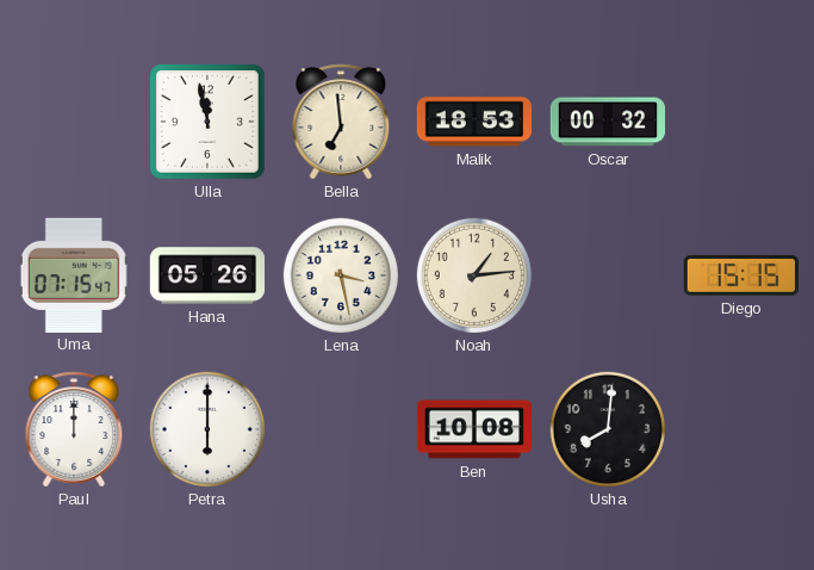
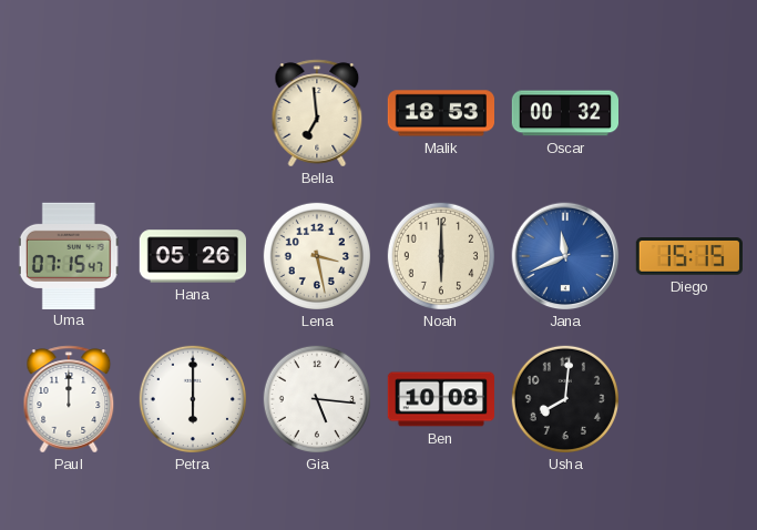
Ulla: 11:58 -> none
Noah: 1:14 -> 6:00
Jana: none -> 11:41
Gia: none -> 5:16
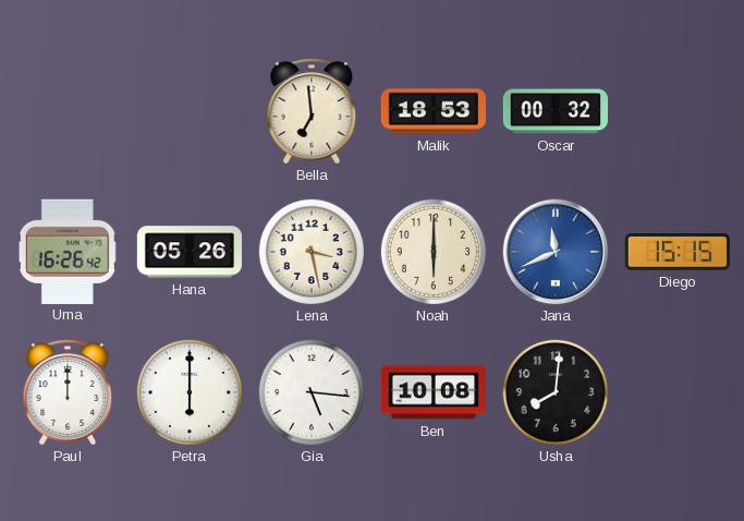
Uma: 07:15 -> 16:26
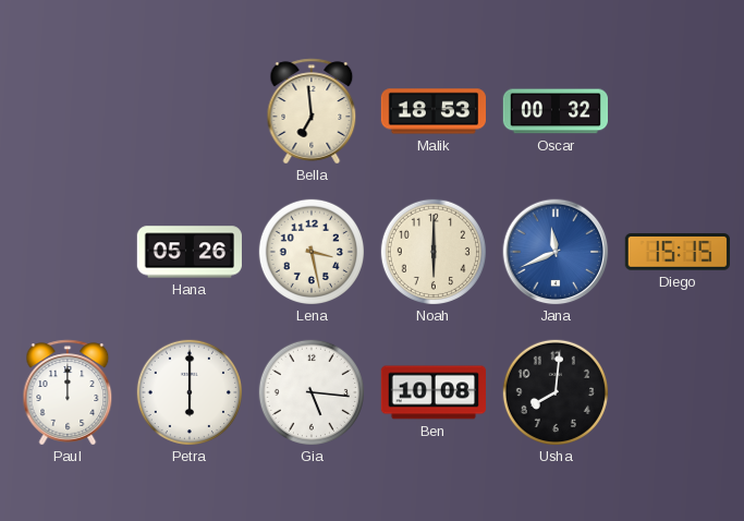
Uma: 16:26 -> none
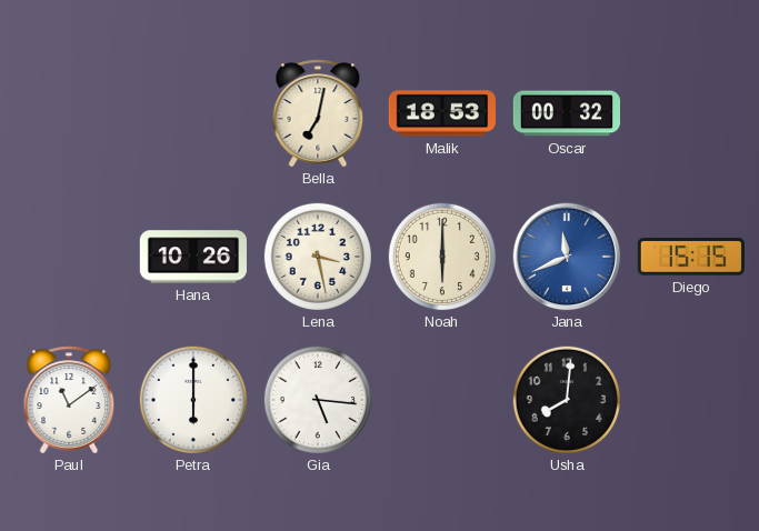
Bella: 6:59 -> 7:02
Hana: 05:26 -> 10:26
Paul: 12:00 -> 11:09
Ben: 10:08 -> none
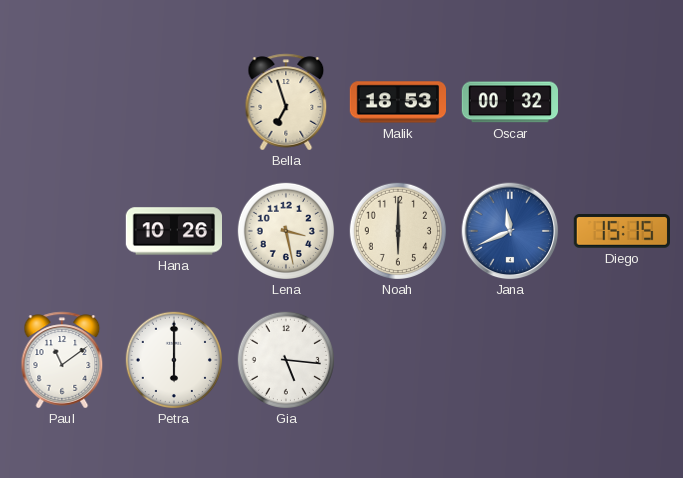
Bella: 7:02 -> 6:57
Usha: 8:01 -> none
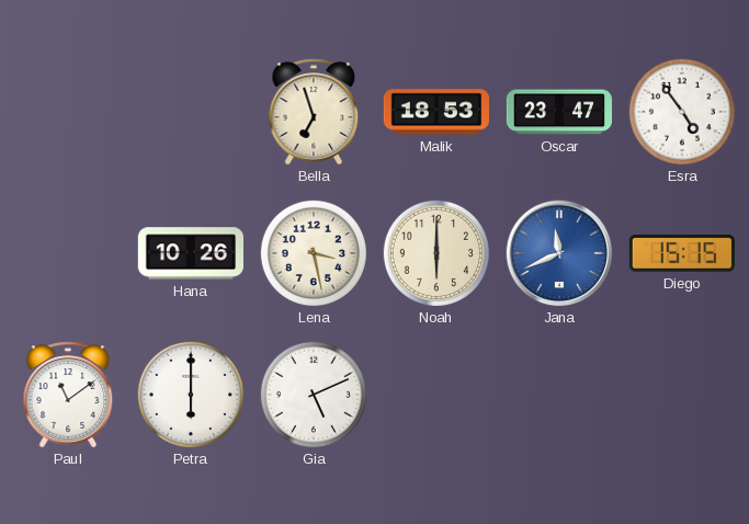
Oscar: 00:32 -> 23:47
Esra: none -> 4:54
Gia: 5:16 -> 5:11
